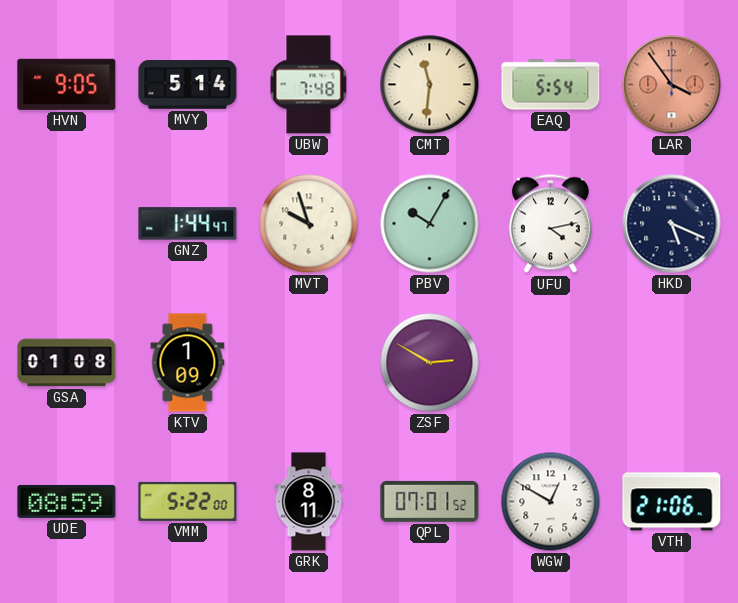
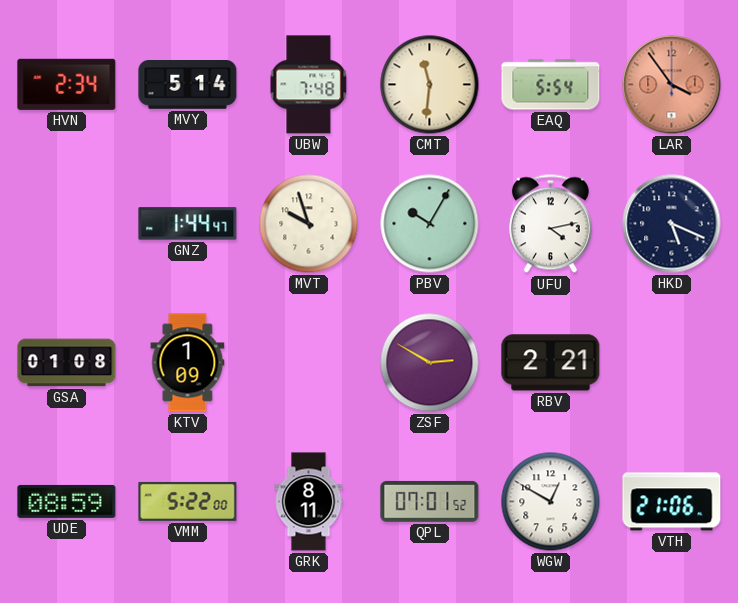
HVN: 9:05 -> 2:34
RBV: none -> 2:21
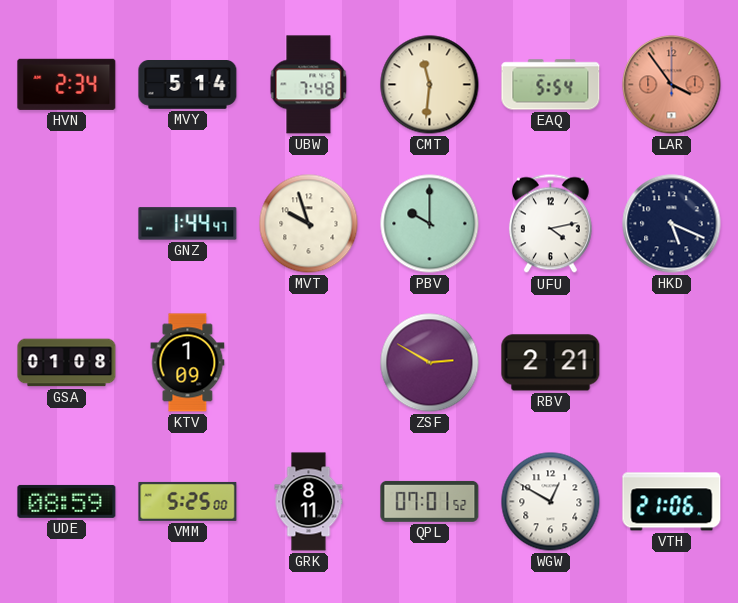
PBV: 10:05 -> 10:00
VMM: 5:22 -> 5:25
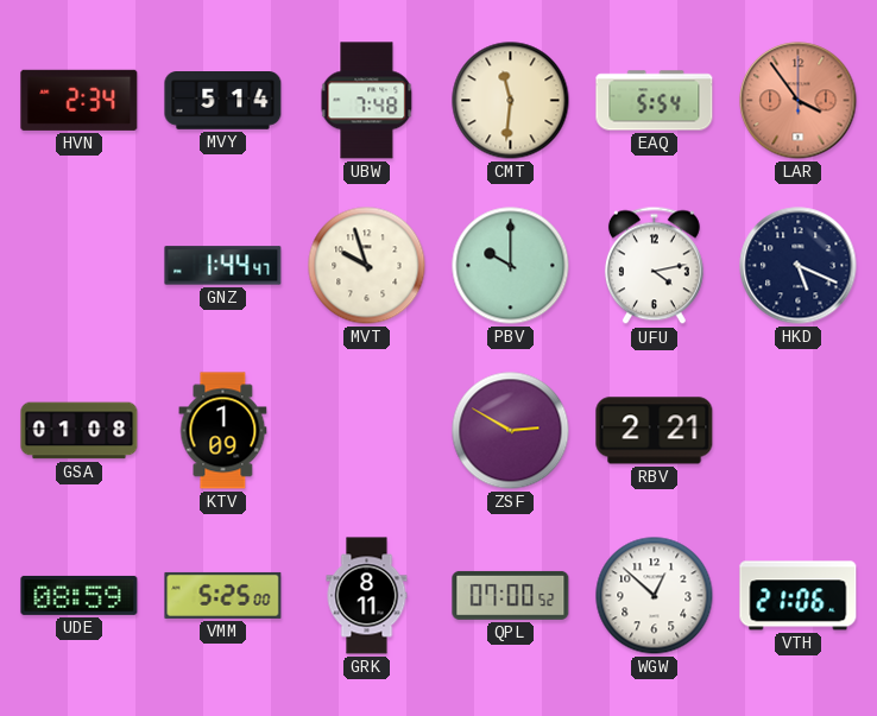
QPL: 07:01 -> 07:00
WGW: 12:50 -> 12:52
